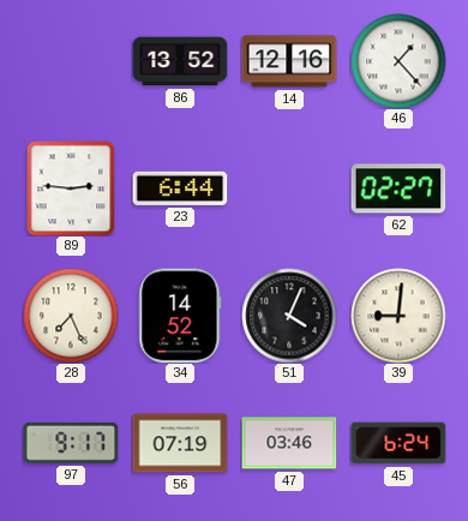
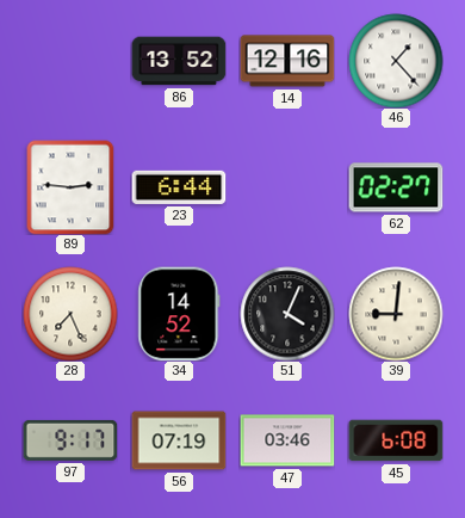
45: 6:24 -> 6:08
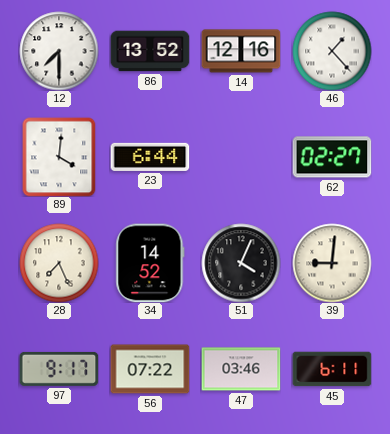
12: none -> 7:30
89: 2:46 -> 4:01
56: 07:19 -> 07:22
45: 6:08 -> 6:11
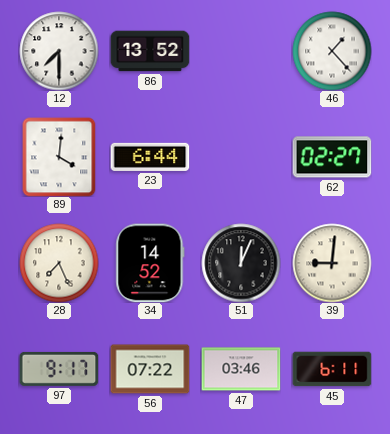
14: 12:16 -> none
51: 4:04 -> 12:04
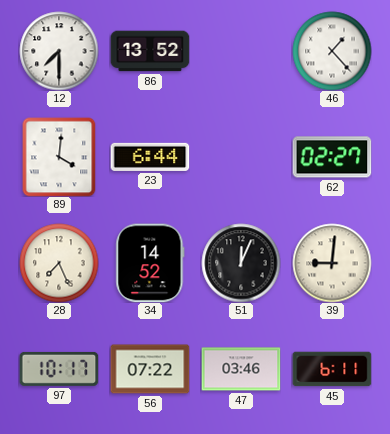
97: 9:17 -> 10:17
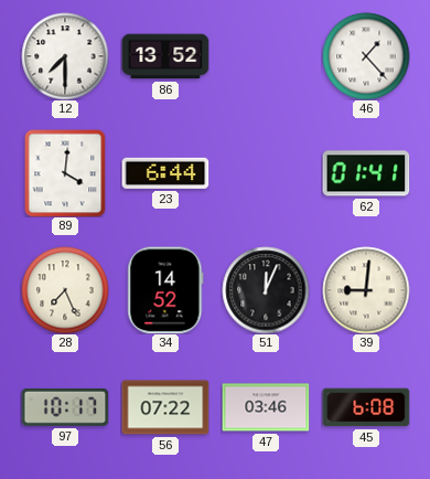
62: 02:27 -> 01:41
45: 6:11 -> 6:08
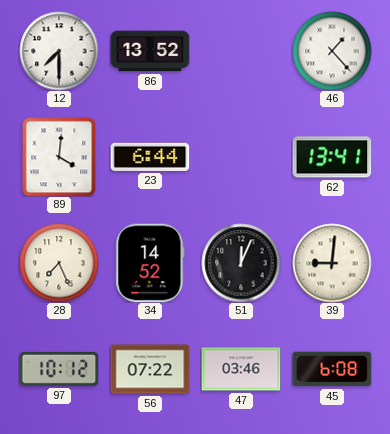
62: 01:41 -> 13:41
97: 10:17 -> 10:12
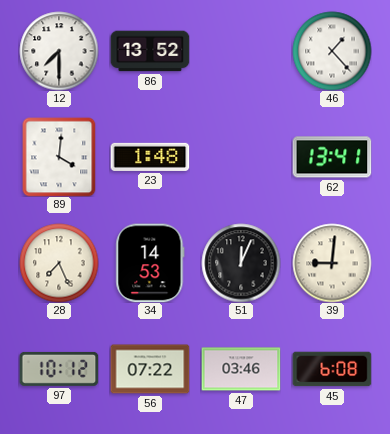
23: 6:44 -> 1:48
34: 14:52 -> 14:53
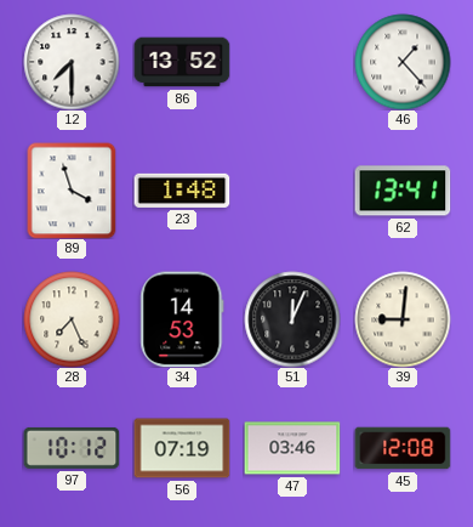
89: 4:01 -> 3:57
56: 07:22 -> 07:19
45: 6:08 -> 12:08
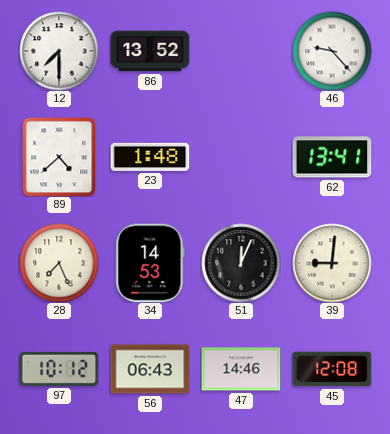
46: 1:23 -> 9:23
89: 3:57 -> 4:38
56: 07:19 -> 06:43
47: 03:46 -> 14:46
